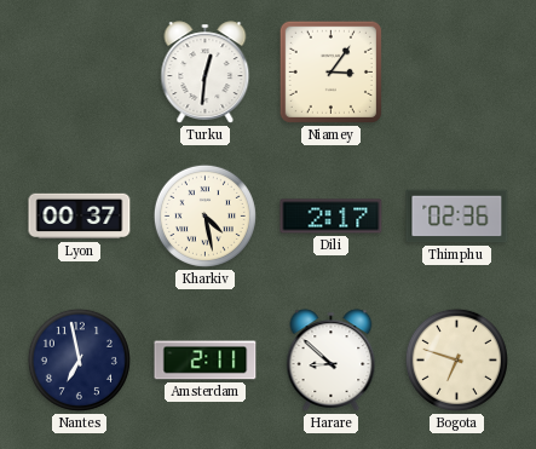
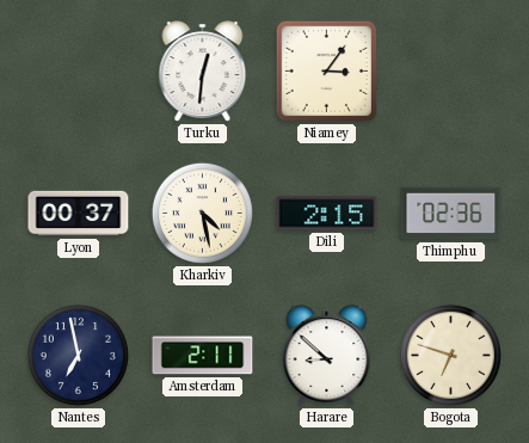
Dili: 2:17 -> 2:15
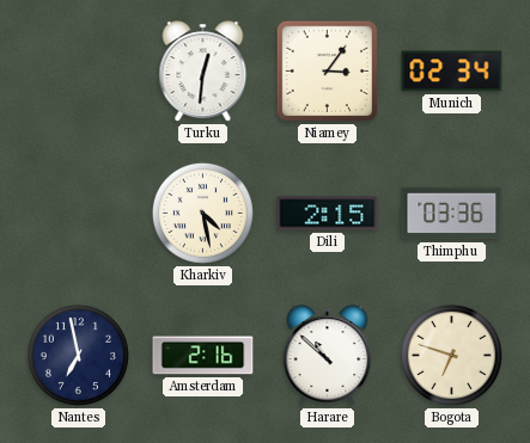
Munich: none -> 02:34
Lyon: 00:37 -> none
Thimphu: 02:36 -> 03:36
Amsterdam: 2:11 -> 2:16
Harare: 8:52 -> 10:52
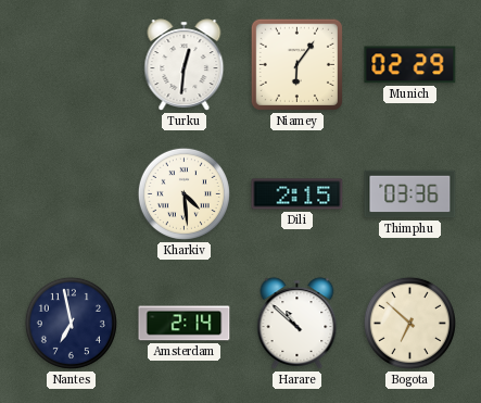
Niamey: 3:06 -> 6:06
Munich: 02:34 -> 02:29
Kharkiv: 4:28 -> 4:29
Amsterdam: 2:16 -> 2:14
Bogota: 6:48 -> 6:52
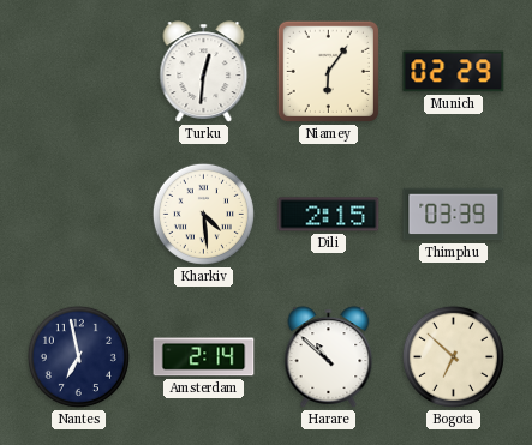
Thimphu: 03:36 -> 03:39
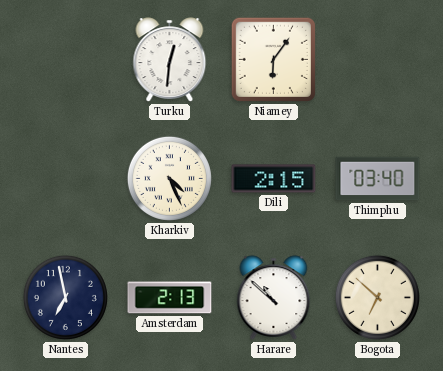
Munich: 02:29 -> none
Kharkiv: 4:29 -> 4:26
Thimphu: 03:39 -> 03:40
Amsterdam: 2:14 -> 2:13
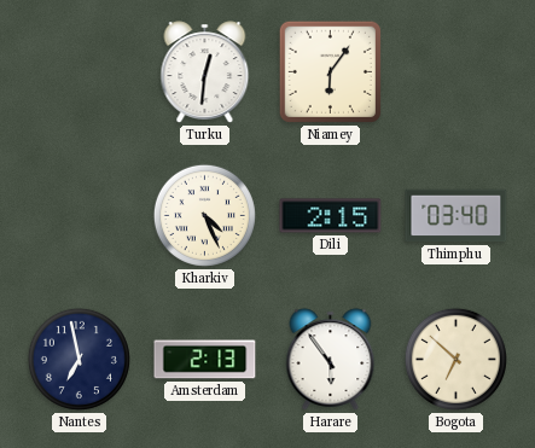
Harare: 10:52 -> 5:54
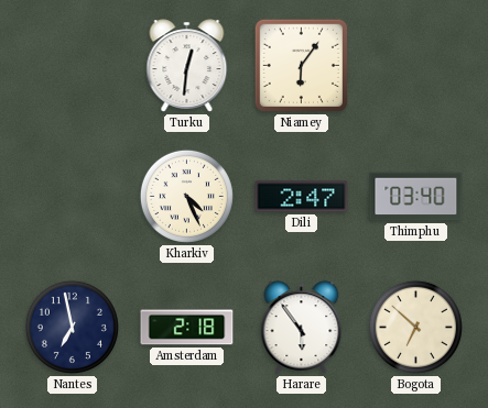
Dili: 2:15 -> 2:47
Amsterdam: 2:13 -> 2:18
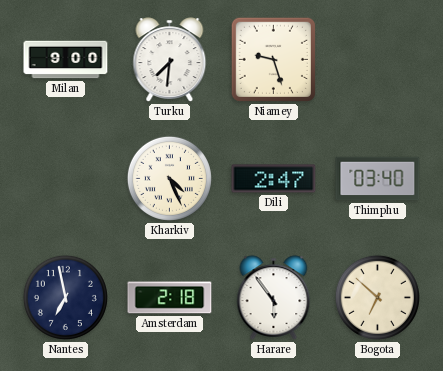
Milan: none -> 9:00
Turku: 12:31 -> 7:31
Niamey: 6:06 -> 9:27
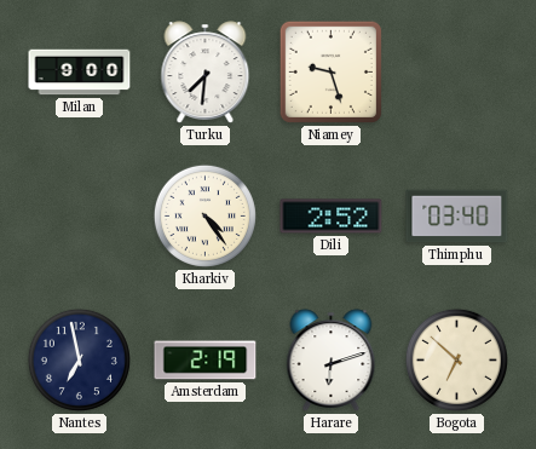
Kharkiv: 4:26 -> 4:24
Dili: 2:47 -> 2:52
Amsterdam: 2:18 -> 2:19
Harare: 5:54 -> 6:12
